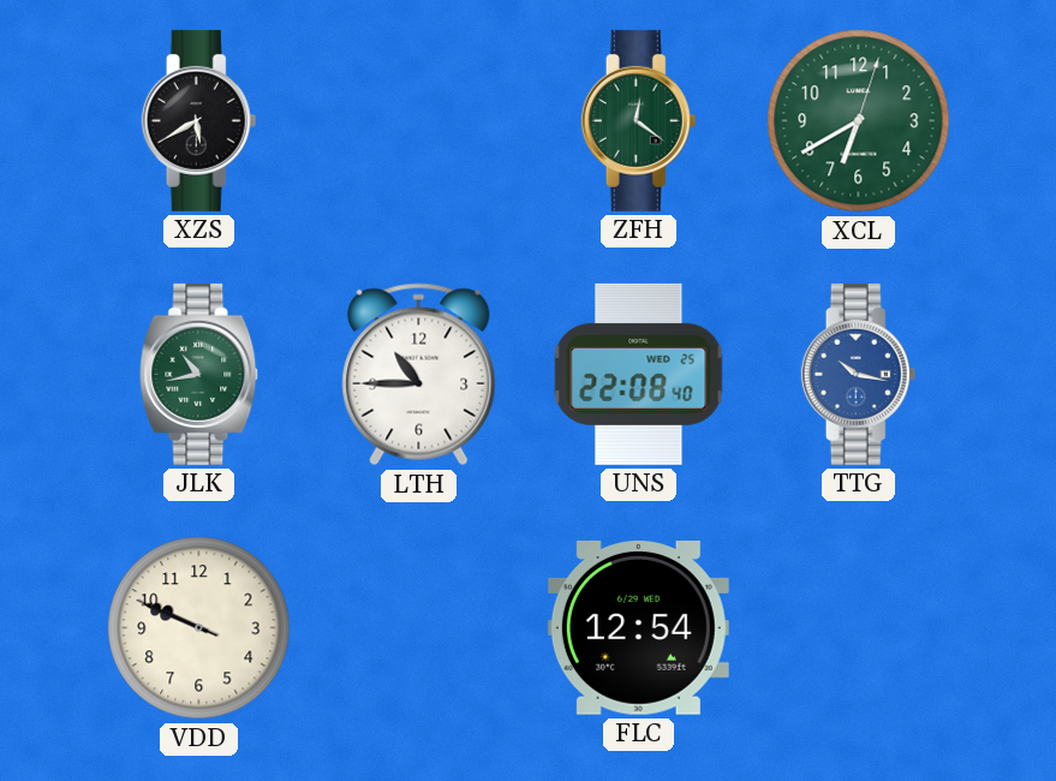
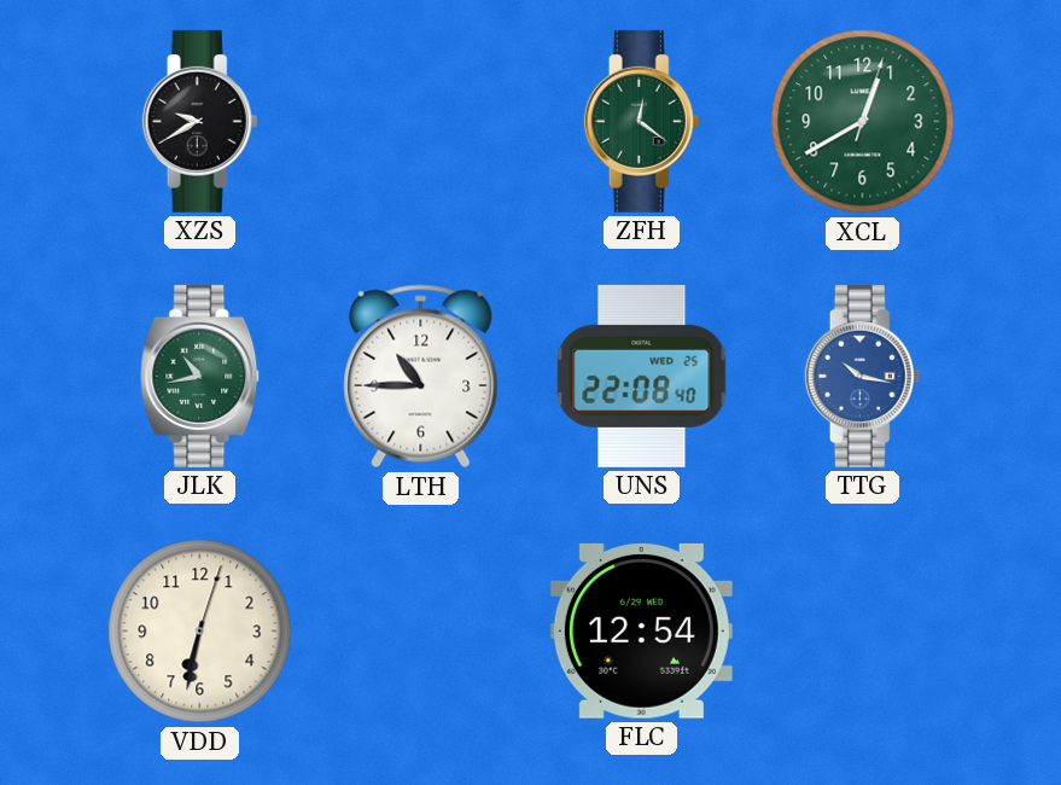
XZS: 5:40 -> 9:40
XCL: 6:40 -> 12:40
VDD: 9:48 -> 6:32
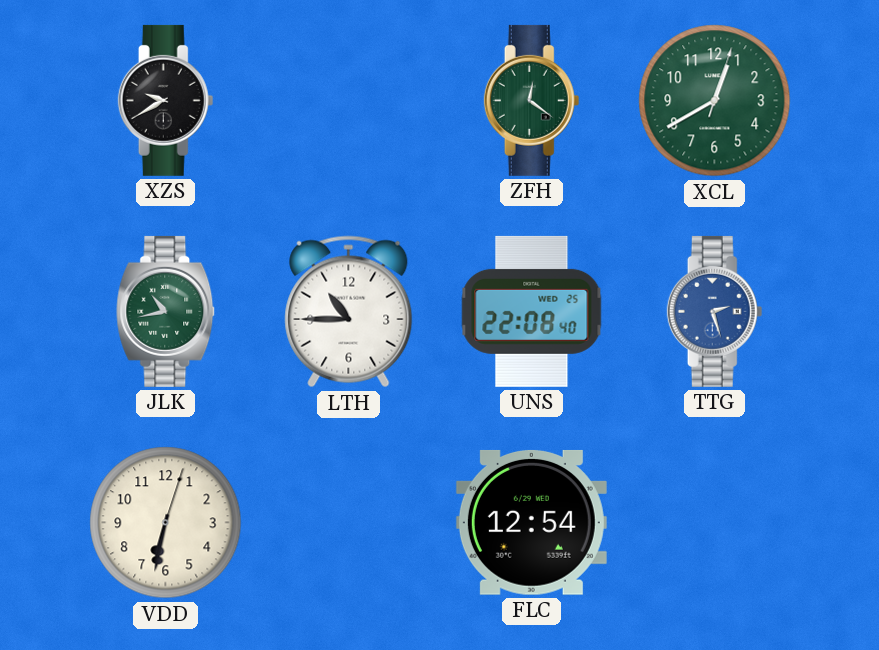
TTG: 10:17 -> 2:27
